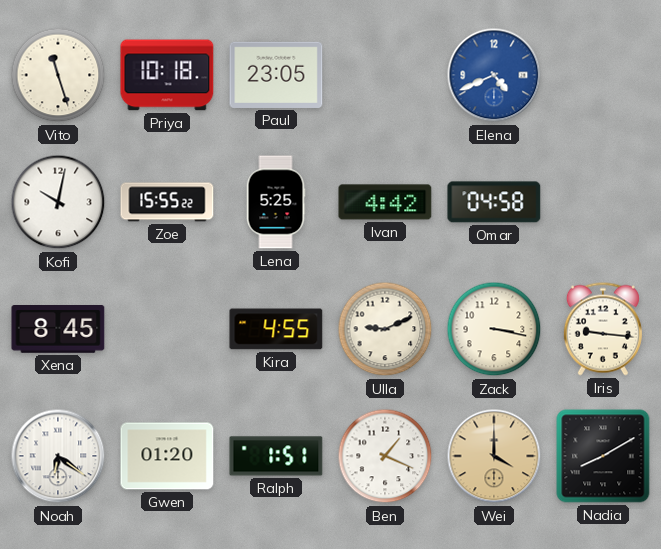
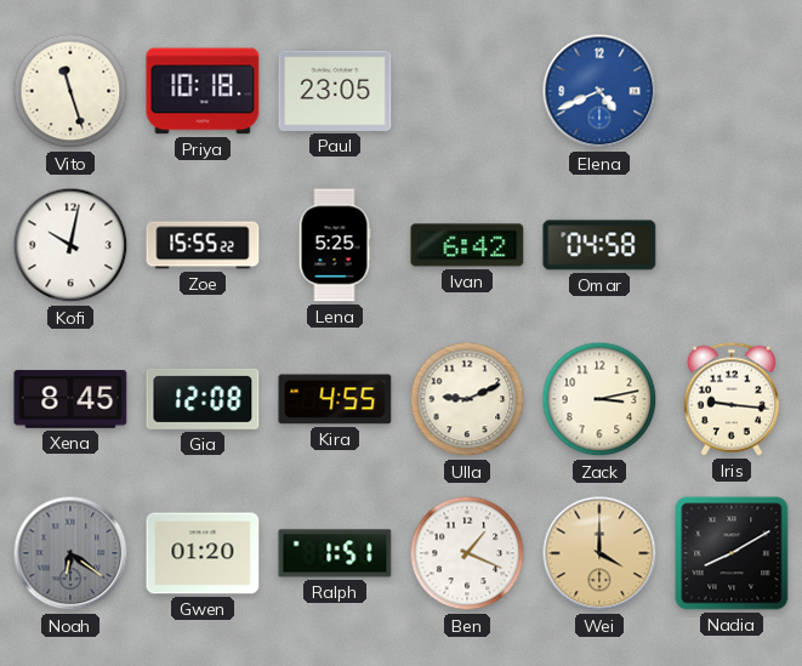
Ivan: 4:42 -> 6:42
Gia: none -> 12:08
Zack: 3:17 -> 3:13
Noah dial: white -> grey
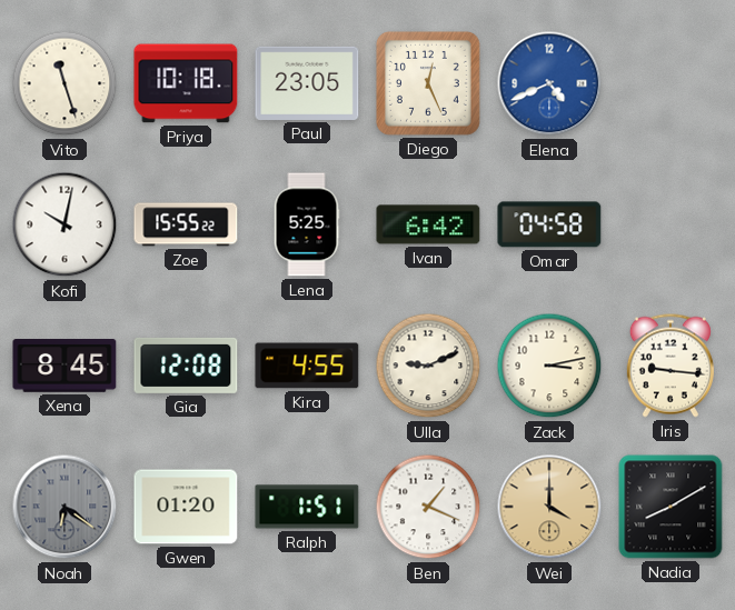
Diego: none -> 12:26
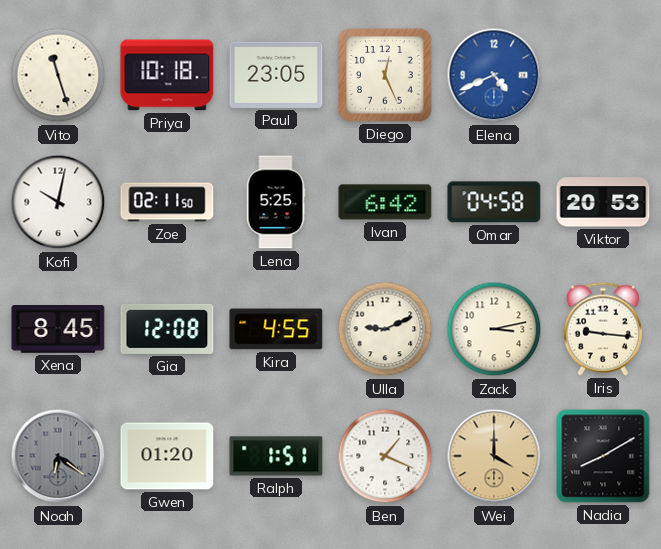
Zoe: 15:55 -> 02:11
Viktor: none -> 20:53
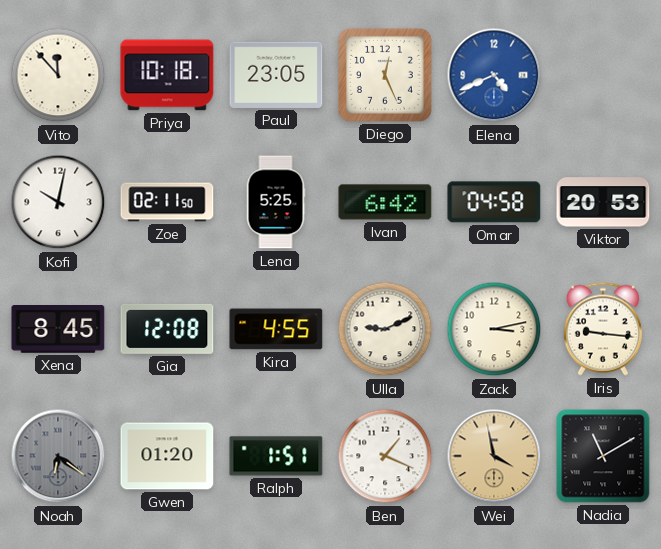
Vito: 11:27 -> 11:53
Wei: 4:00 -> 3:58
Nadia: 8:10 -> 11:10
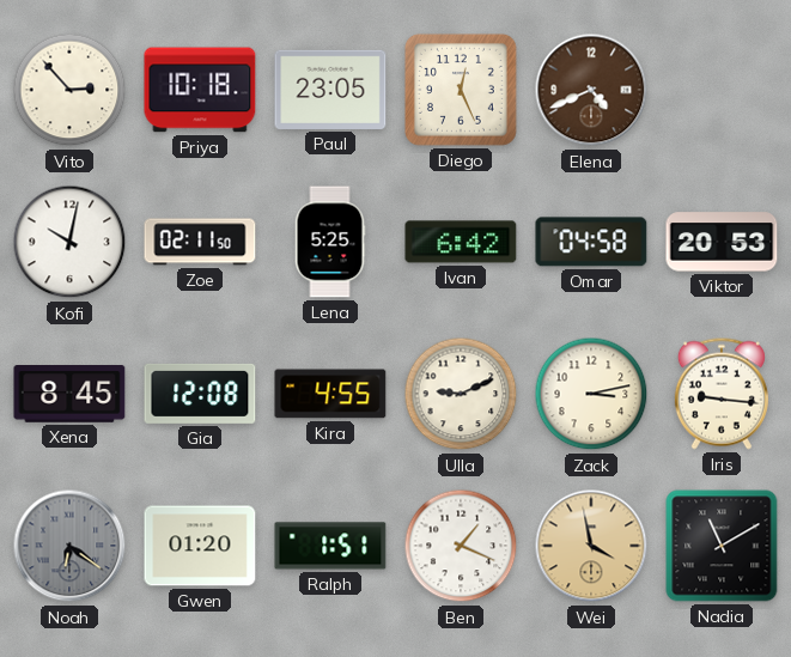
Vito: 11:53 -> 2:53
Elena dial: blue -> brown
